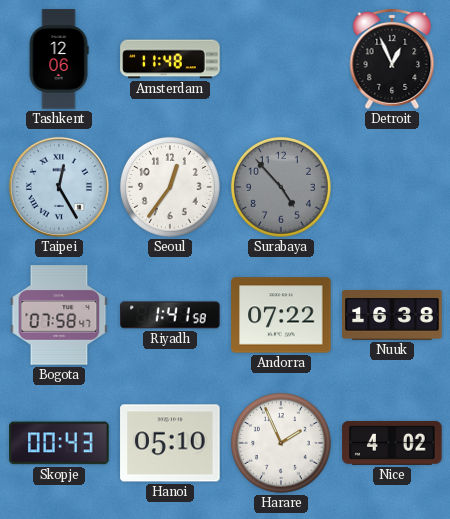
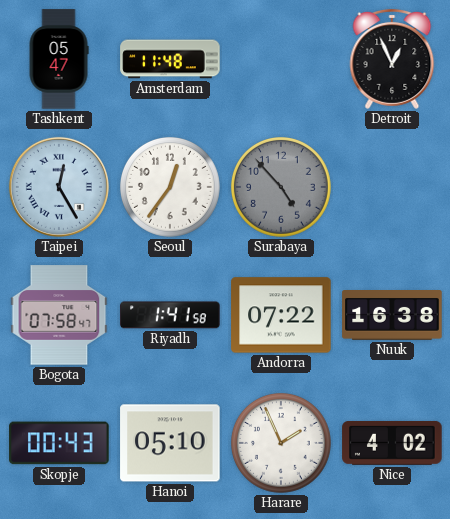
Tashkent: 12:06 -> 05:47
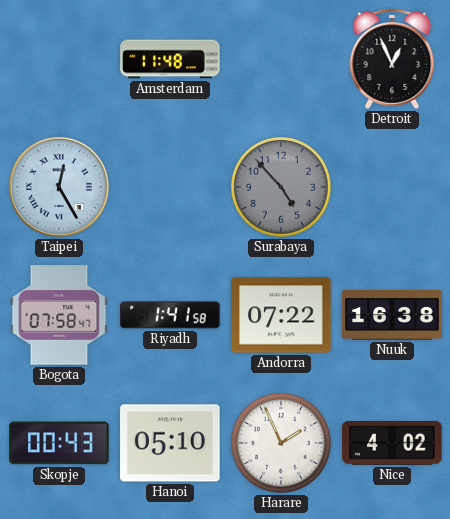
Tashkent: 05:47 -> none
Seoul: 12:36 -> none
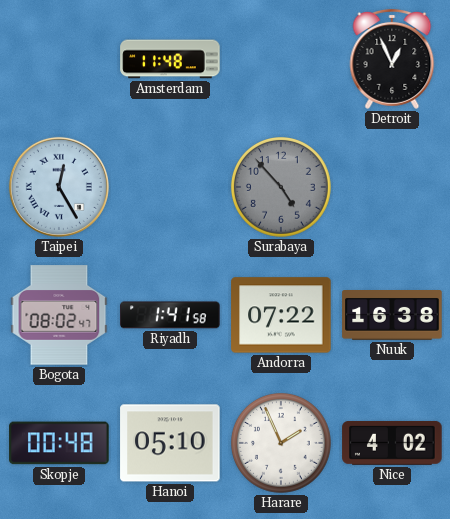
Bogota: 07:58 -> 08:02
Skopje: 00:43 -> 00:48
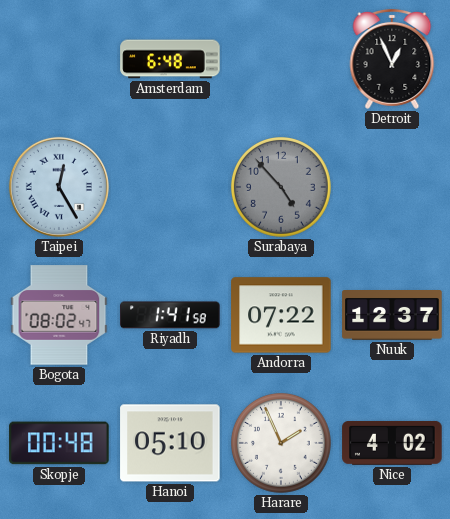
Amsterdam: 11:48 -> 6:48
Nuuk: 16:38 -> 12:37
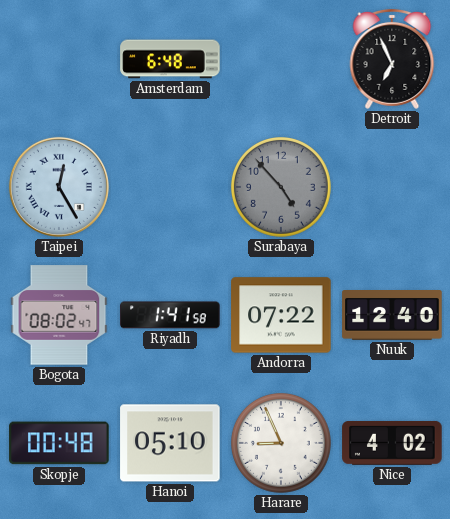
Detroit: 12:56 -> 6:56
Nuuk: 12:37 -> 12:40
Harare: 1:56 -> 8:56
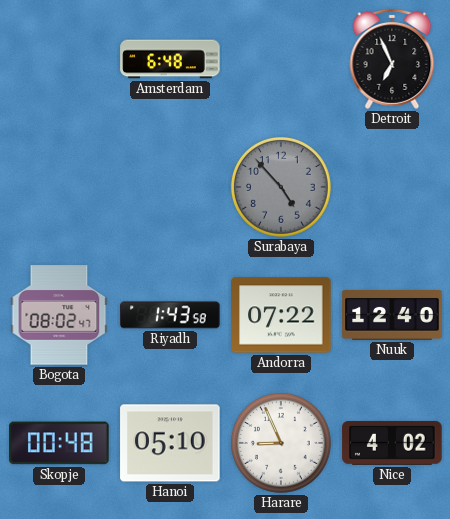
Taipei: 12:25 -> none
Riyadh: 1:41 -> 1:43
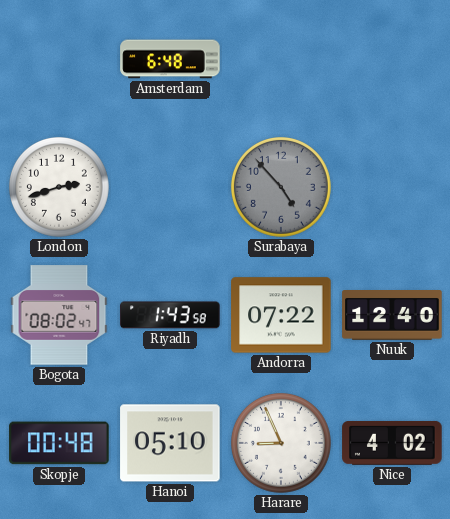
Detroit: 6:56 -> none
London: none -> 2:42
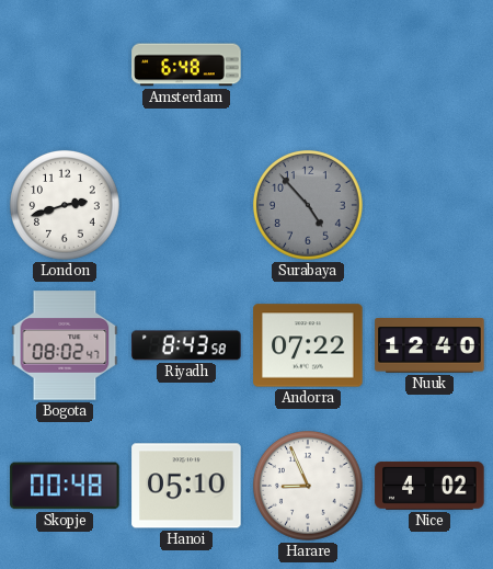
Riyadh: 1:43 -> 8:43
